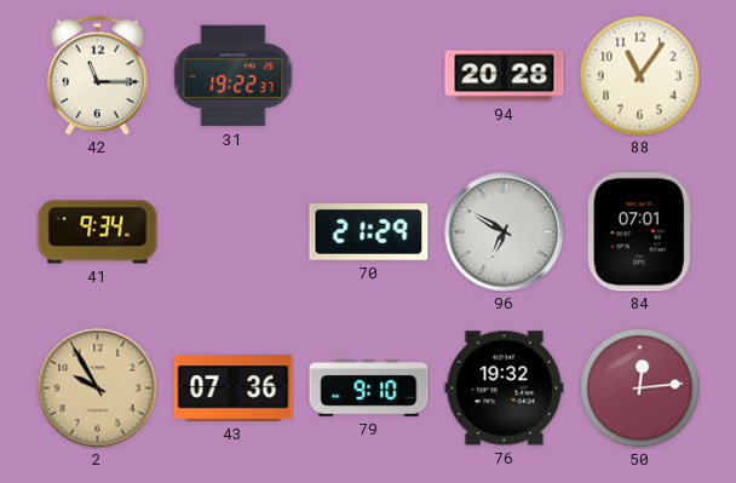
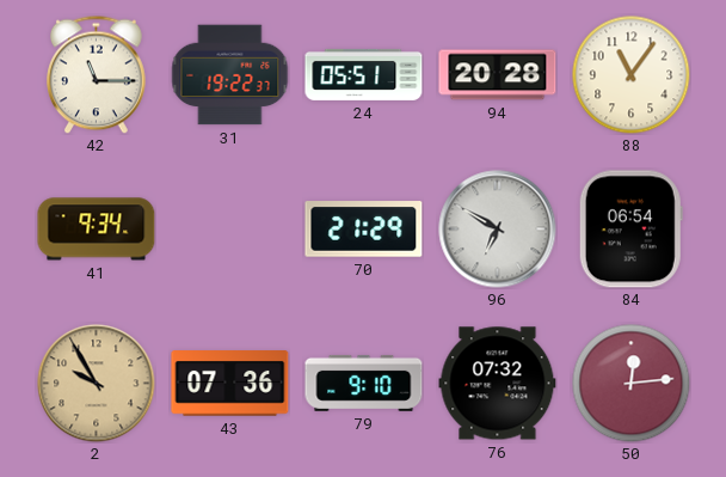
24: none -> 05:51
84: 07:01 -> 06:54
76: 19:32 -> 07:32
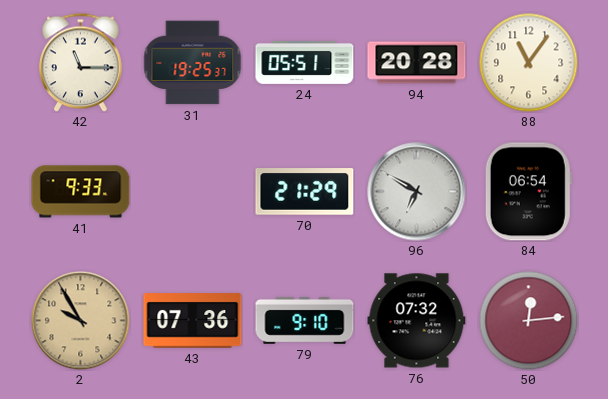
31: 19:22 -> 19:25
41: 9:34 -> 9:33
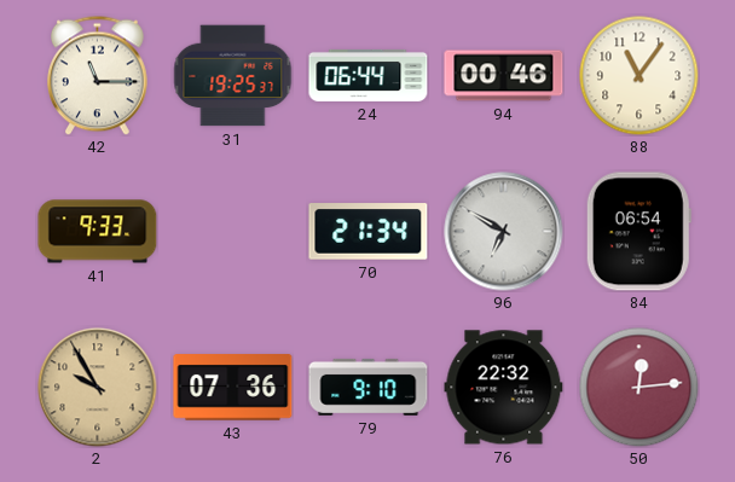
24: 05:51 -> 06:44
94: 20:28 -> 00:46
70: 21:29 -> 21:34
76: 07:32 -> 22:32
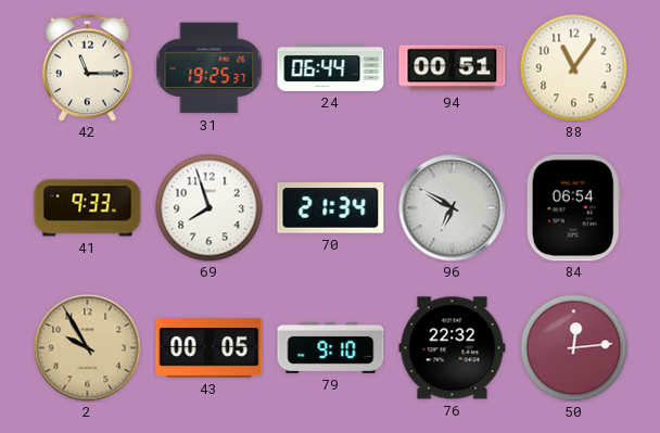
94: 00:46 -> 00:51
69: none -> 7:57
43: 07:36 -> 00:05
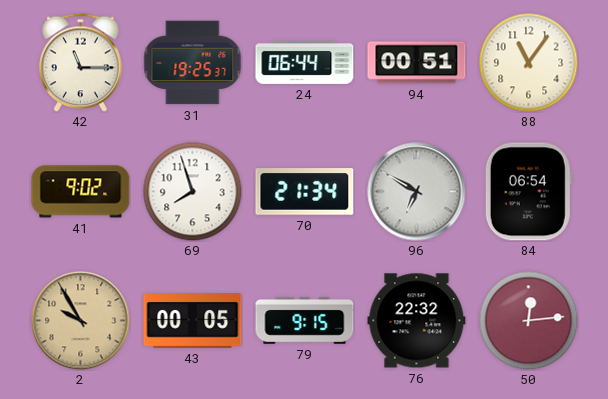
41: 9:33 -> 9:02
79: 9:10 -> 9:15
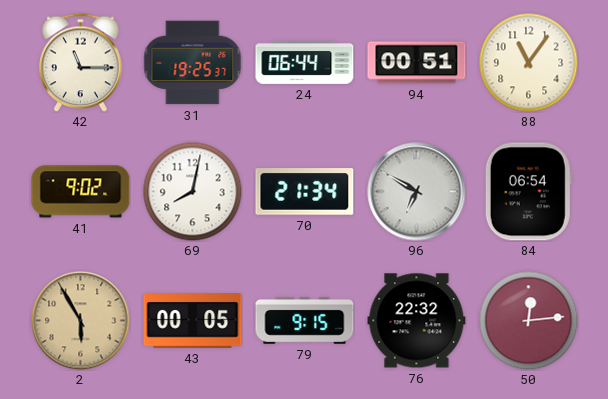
69: 7:57 -> 8:02
2: 9:55 -> 5:55
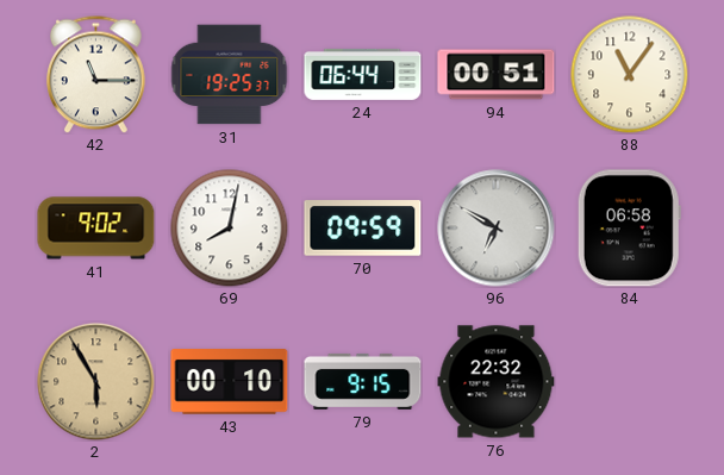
70: 21:34 -> 09:59
84: 06:54 -> 06:58
43: 00:05 -> 00:10
50: 12:14 -> none
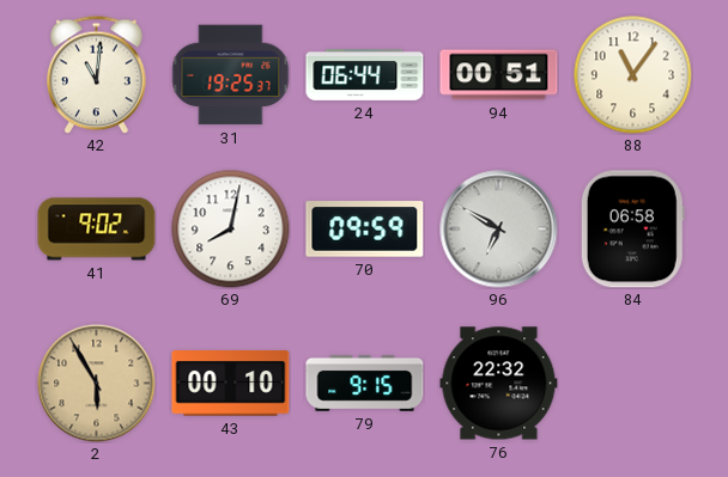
42: 11:15 -> 11:01
